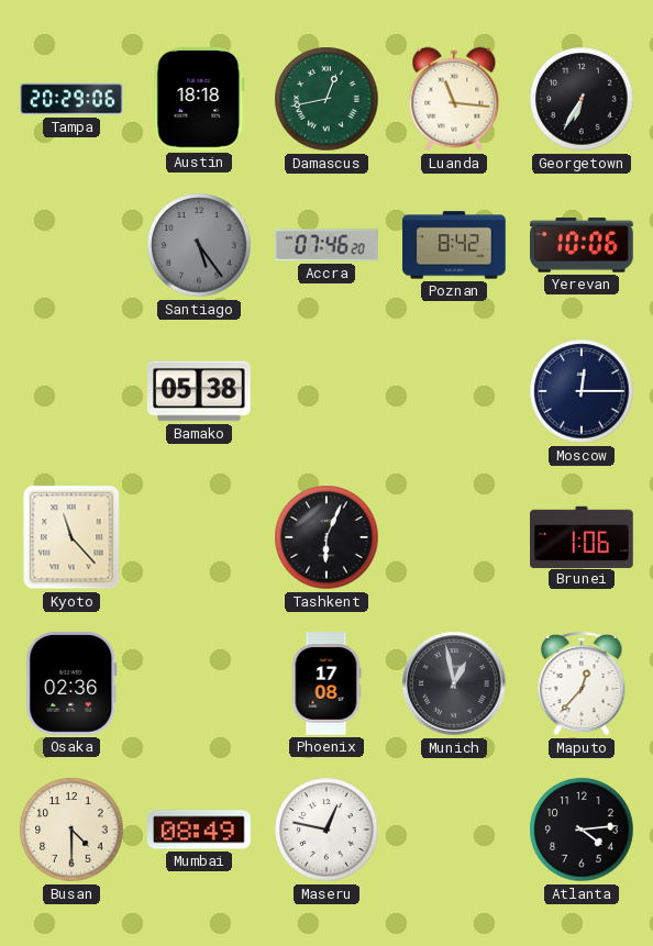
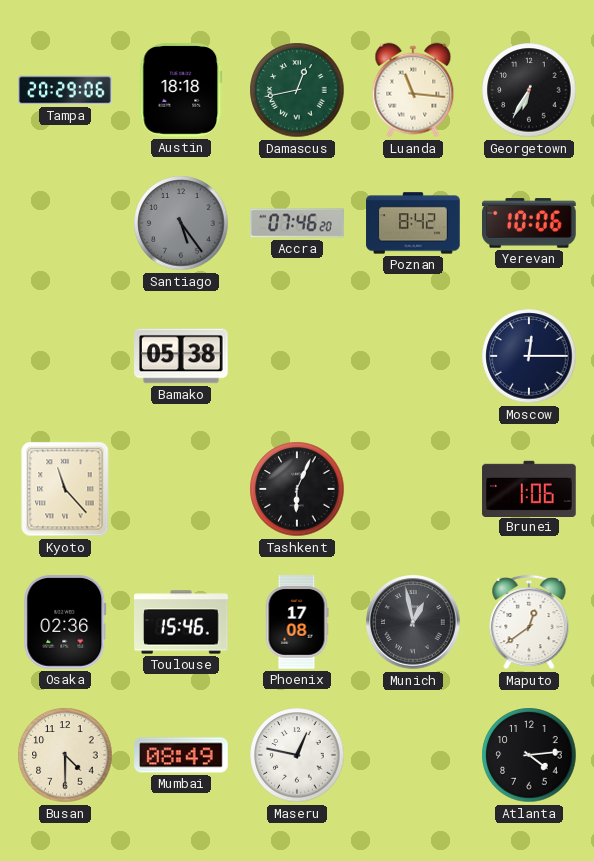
Toulouse: none -> 15:46
Maputo: 12:37 -> 12:39
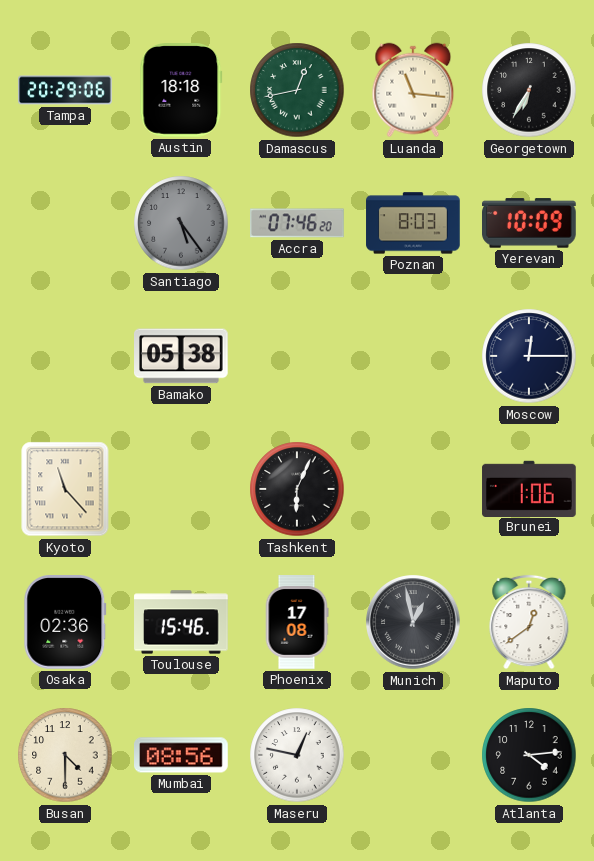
Poznan: 8:42 -> 8:03
Yerevan: 10:06 -> 10:09
Mumbai: 08:49 -> 08:56
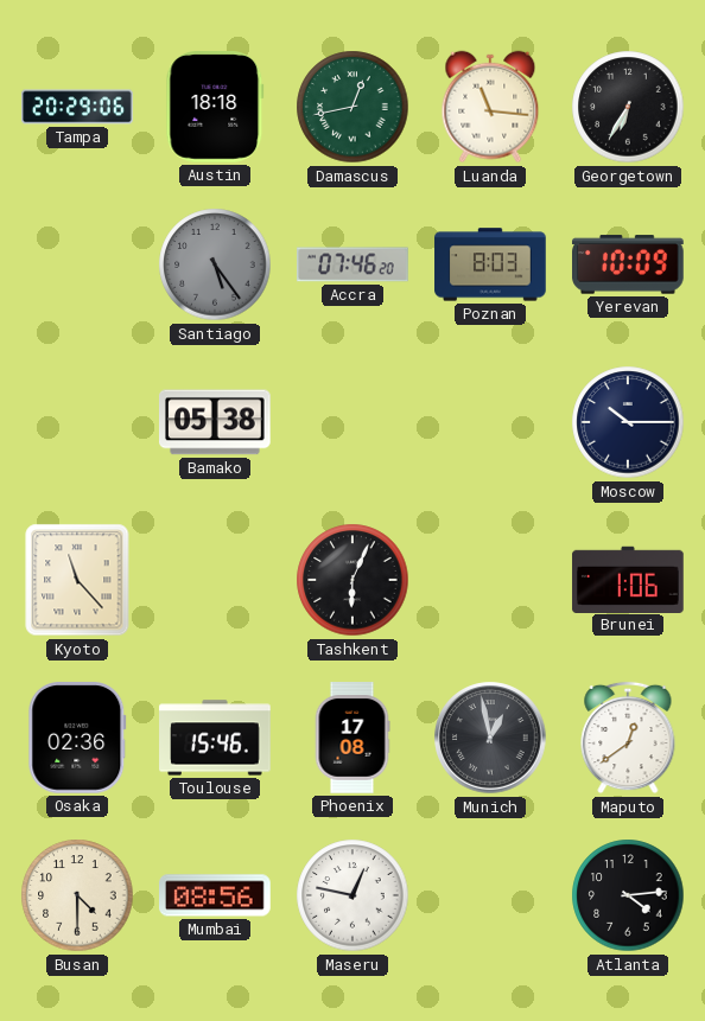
Moscow: 12:15 -> 10:15
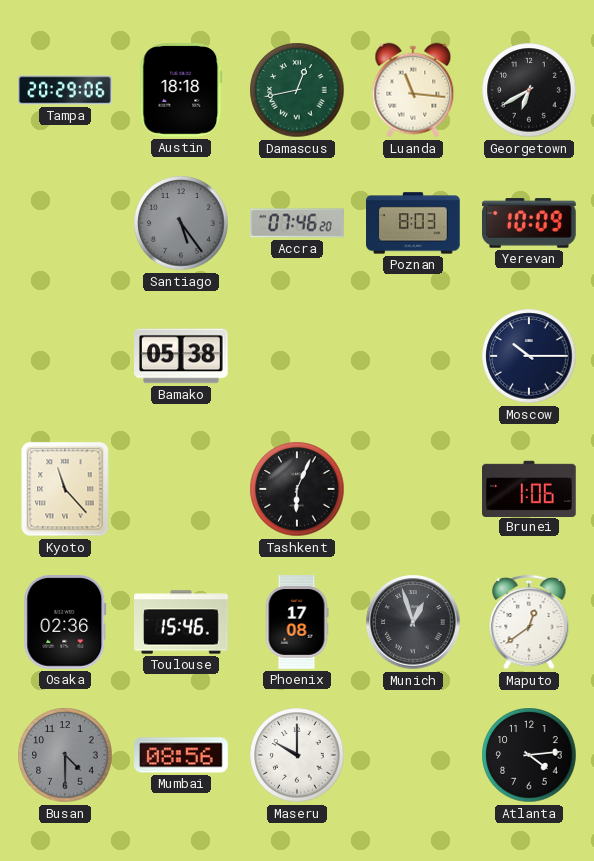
Georgetown: 6:35 -> 6:40
Munich: 12:58 -> 12:57
Busan dial: cream -> grey
Maseru: 12:47 -> 10:00
